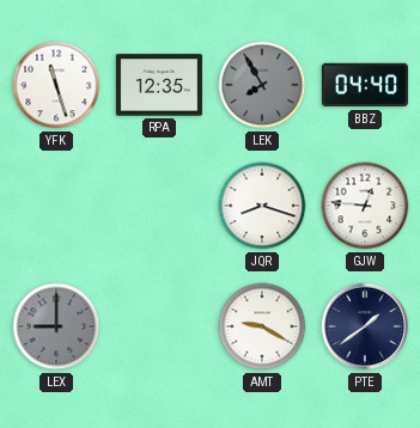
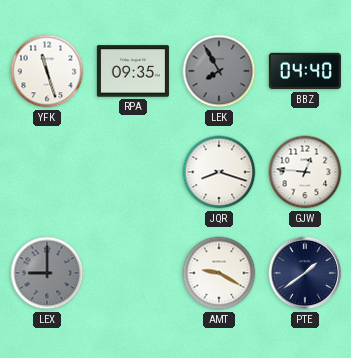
RPA: 12:35 -> 09:35
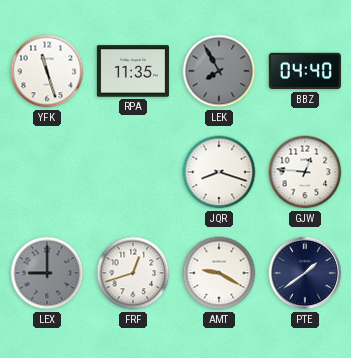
RPA: 09:35 -> 11:35
FRF: none -> 12:42
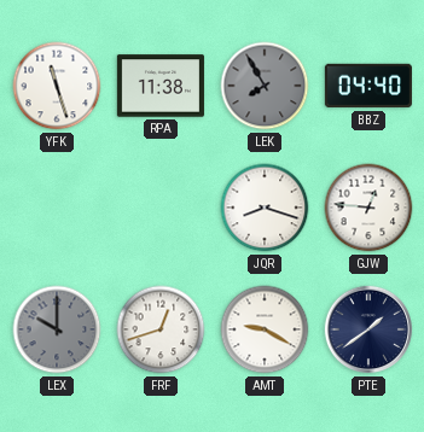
RPA: 11:35 -> 11:38
LEX: 9:00 -> 10:00
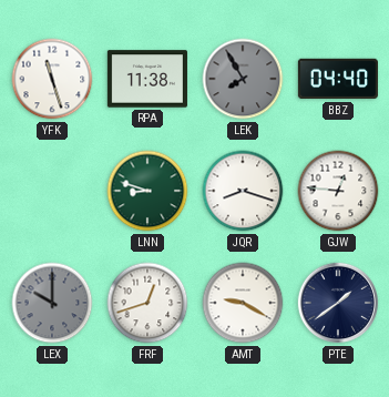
LNN: none -> 8:48
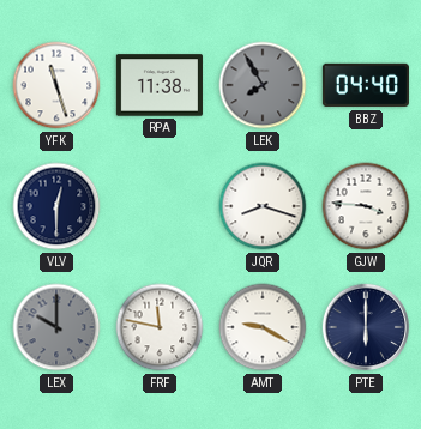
VLV: none -> 12:30
LNN: 8:48 -> none
GJW: 12:46 -> 3:46
FRF: 12:42 -> 11:47
PTE: 1:39 -> 6:00
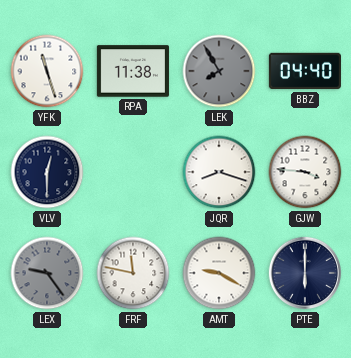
LEX: 10:00 -> 9:24
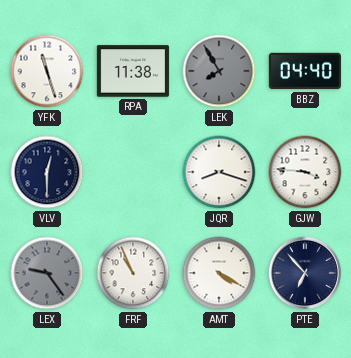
FRF: 11:47 -> 10:56
AMT: 9:20 -> 4:20
PTE: 6:00 -> 6:53
